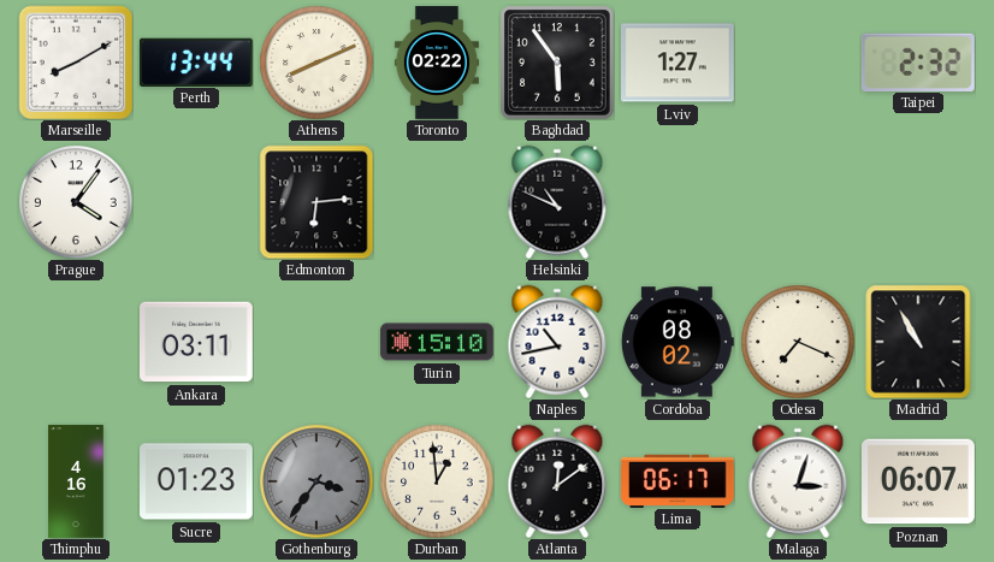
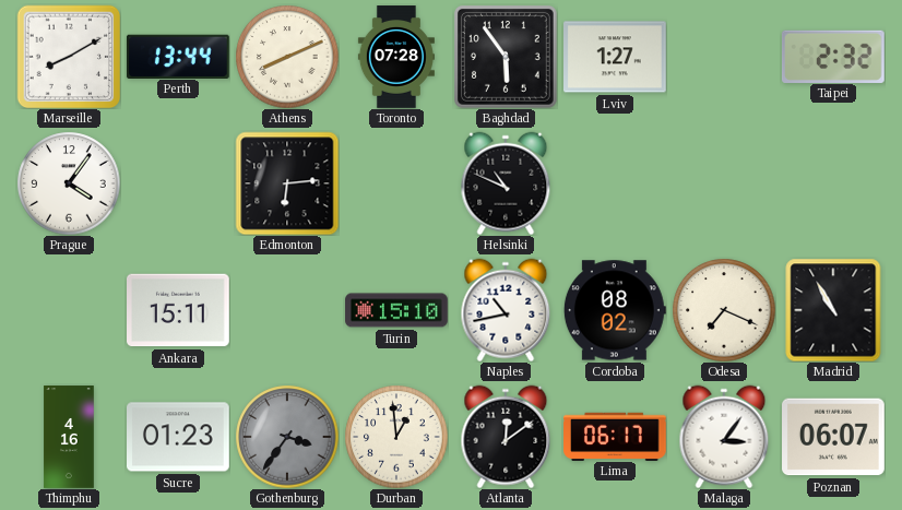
Toronto: 02:22 -> 07:28
Ankara: 03:11 -> 15:11
Malaga: 3:03 -> 3:06
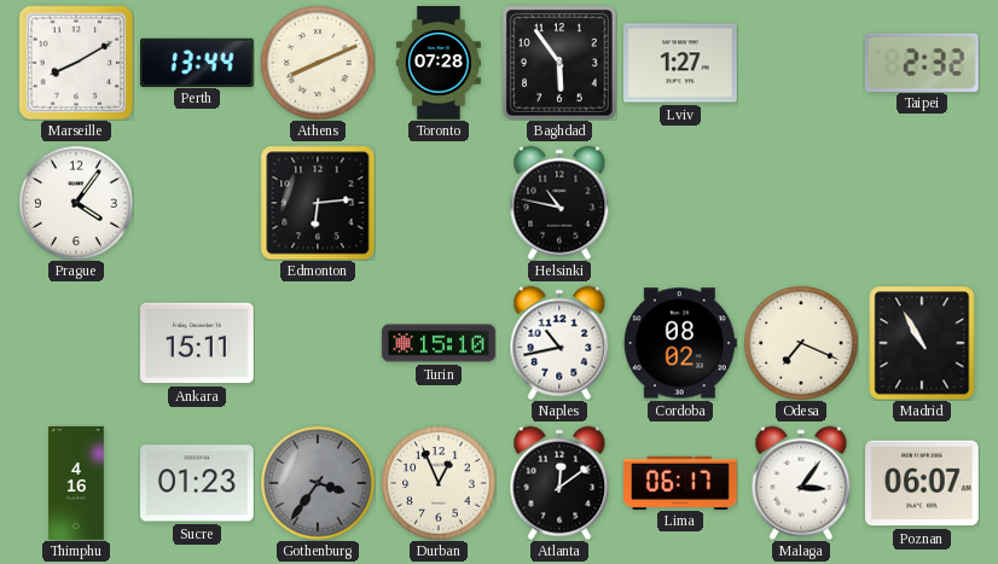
Helsinki: 10:49 -> 10:47
Durban: 12:59 -> 12:56
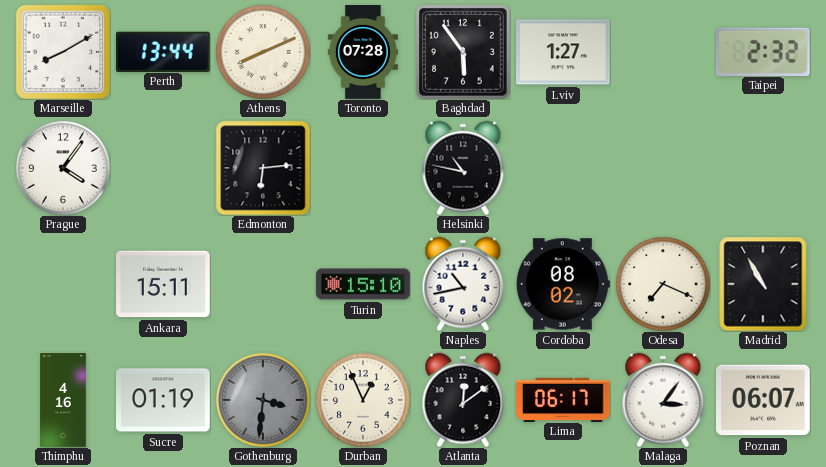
Sucre: 01:23 -> 01:19
Gothenburg: 3:36 -> 3:31
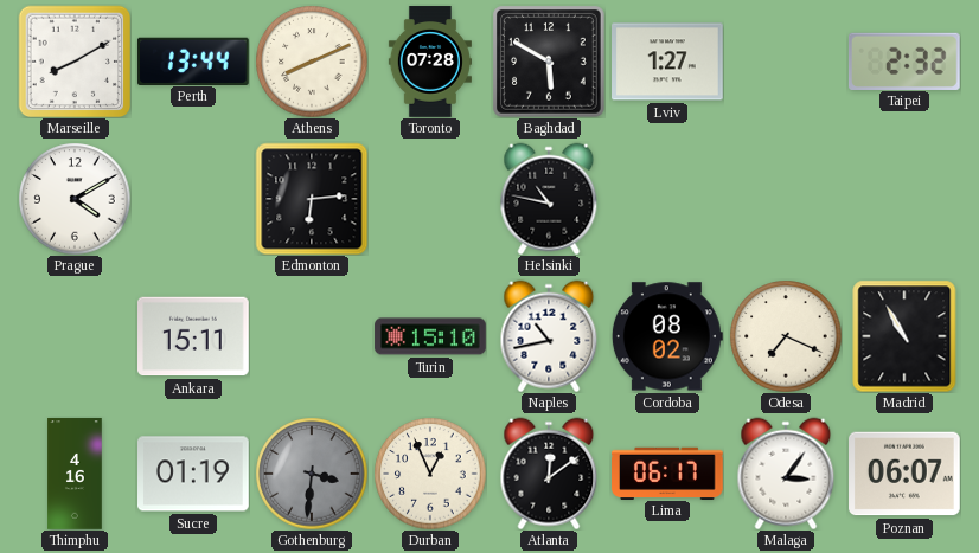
Baghdad: 5:54 -> 5:50
Prague: 4:06 -> 4:10
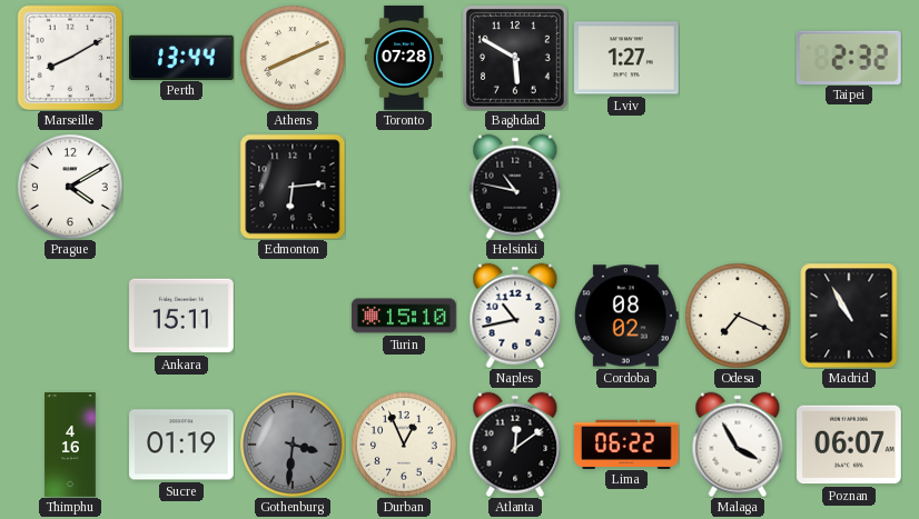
Lima: 06:17 -> 06:22
Malaga: 3:06 -> 3:55
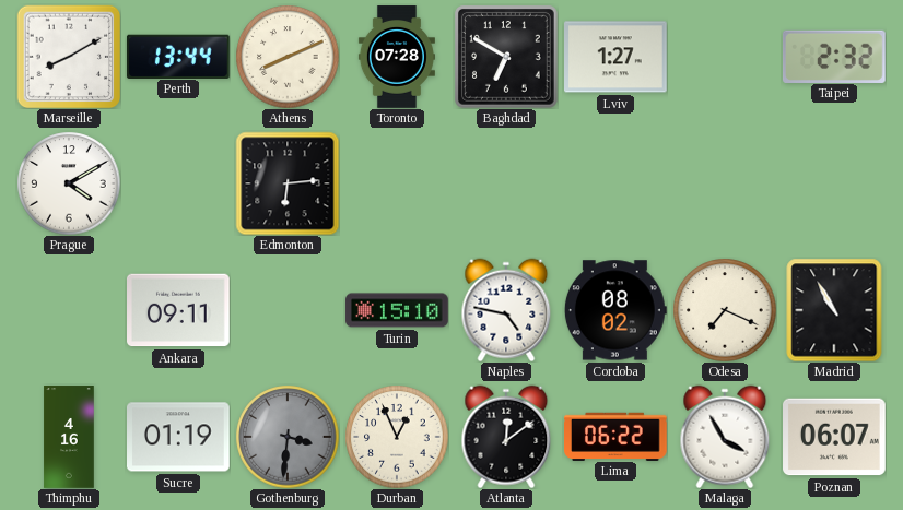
Baghdad: 5:50 -> 6:50
Helsinki: 10:47 -> none
Ankara: 15:11 -> 09:11
Naples: 10:43 -> 4:47
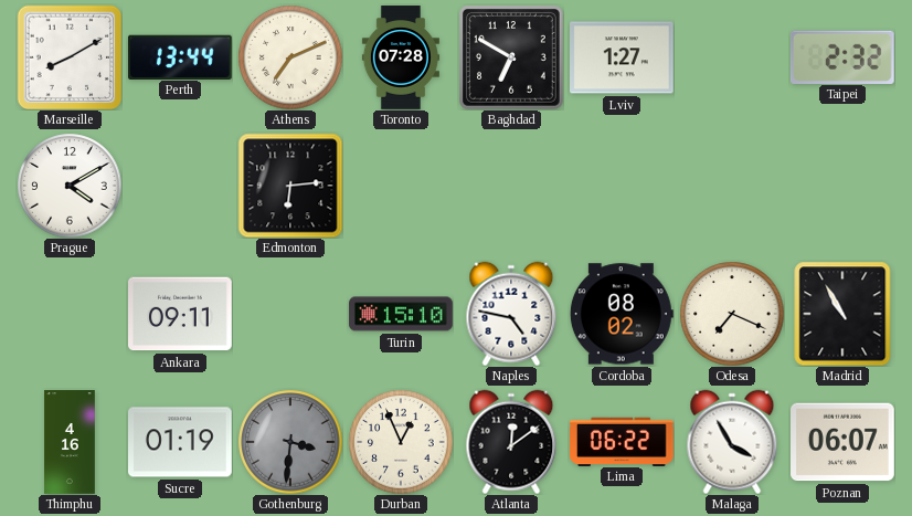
Athens: 8:11 -> 7:11
